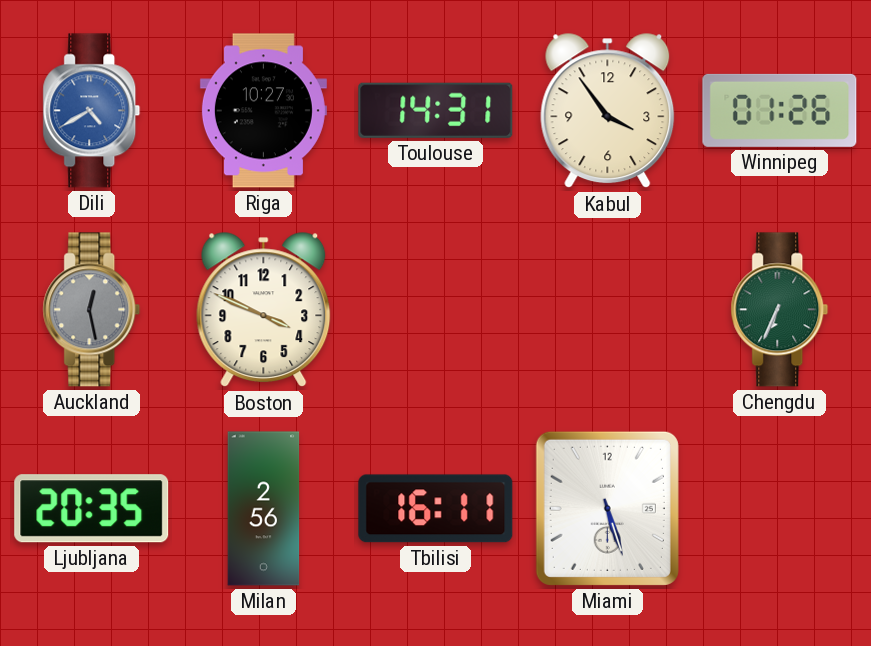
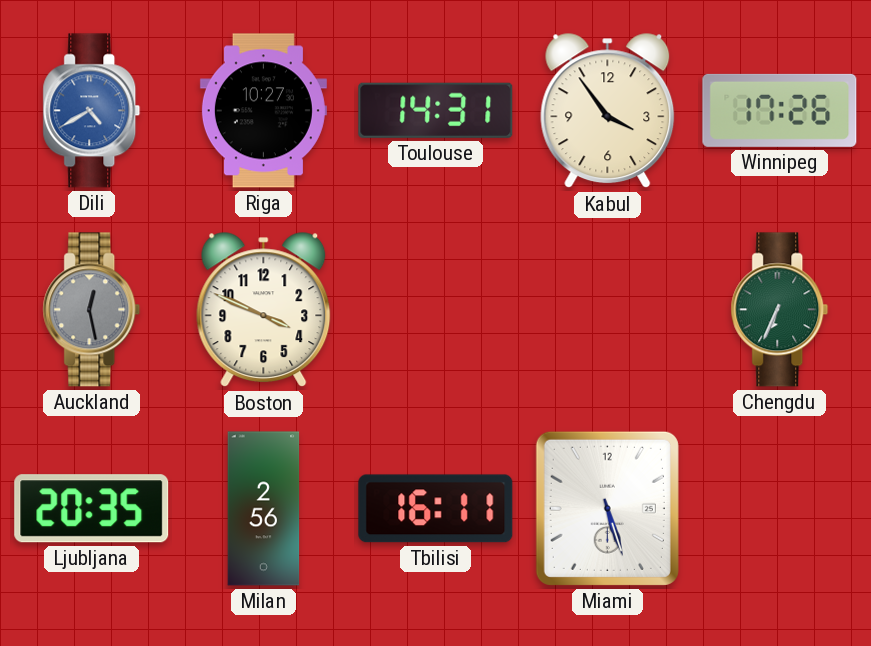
Winnipeg: 01:26 -> 17:26
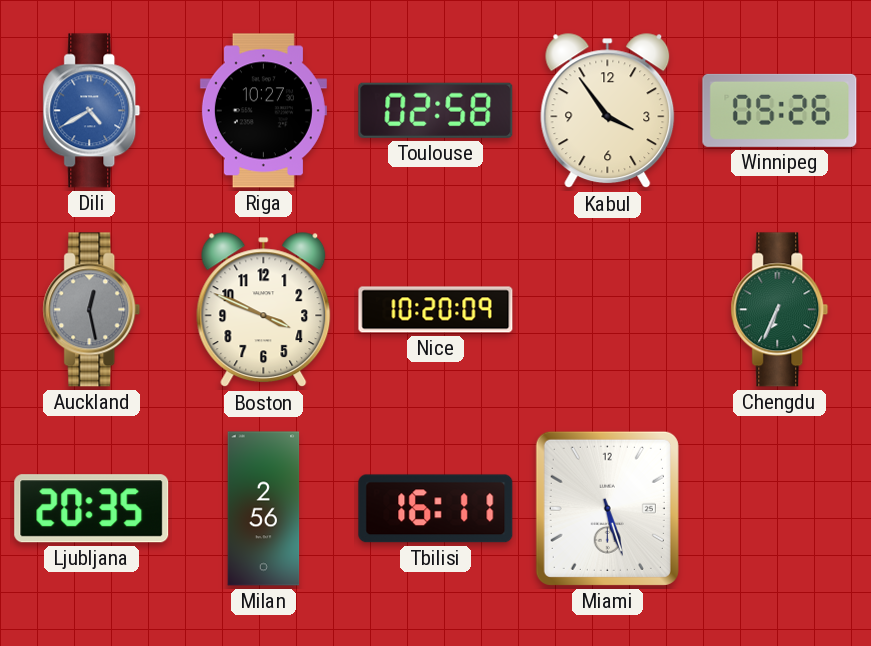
Toulouse: 14:31 -> 02:58
Winnipeg: 17:26 -> 05:26
Nice: none -> 10:20
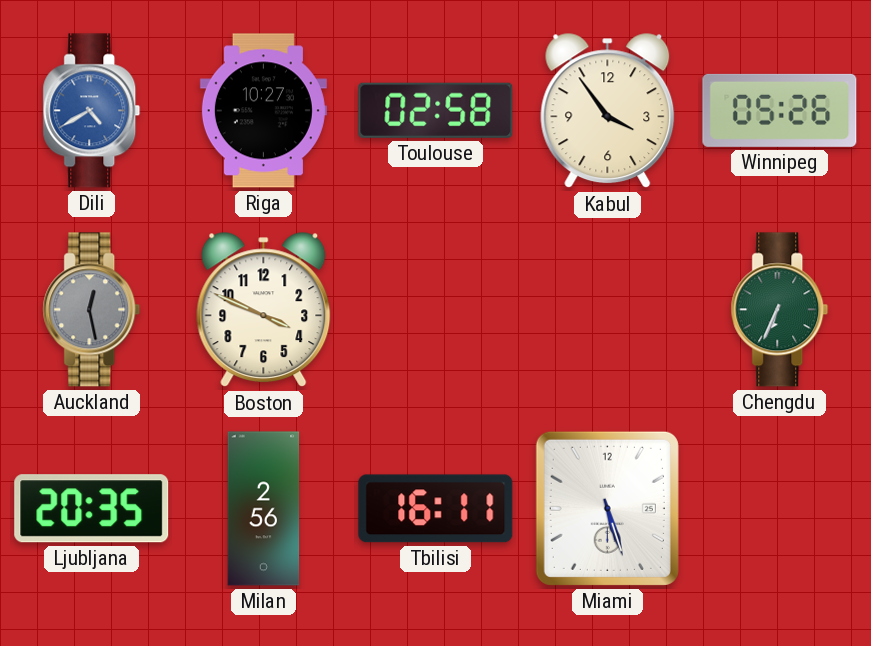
Nice: 10:20 -> none
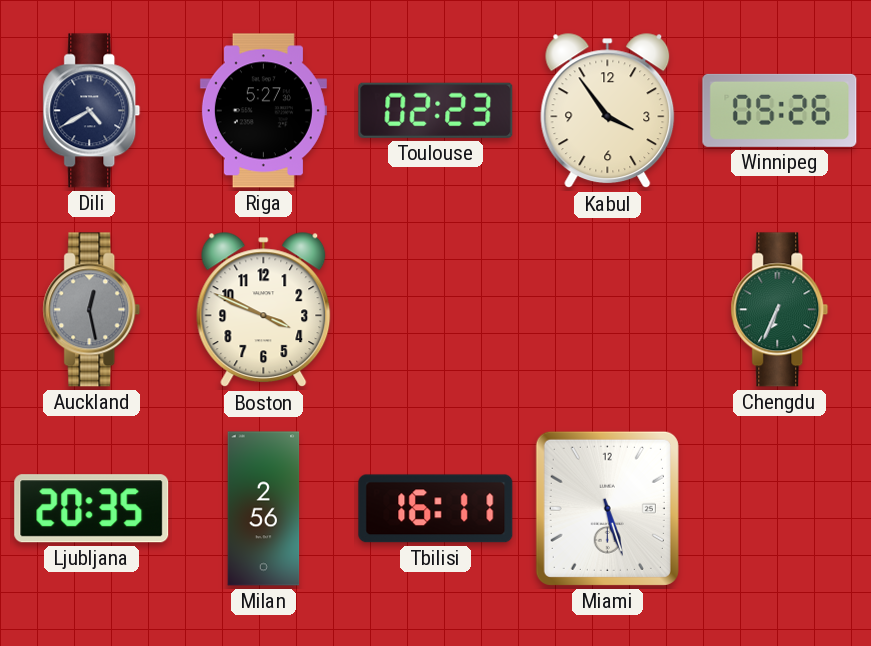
Dili dial: blue -> navy
Riga: 10:27 -> 5:27
Toulouse: 02:58 -> 02:23
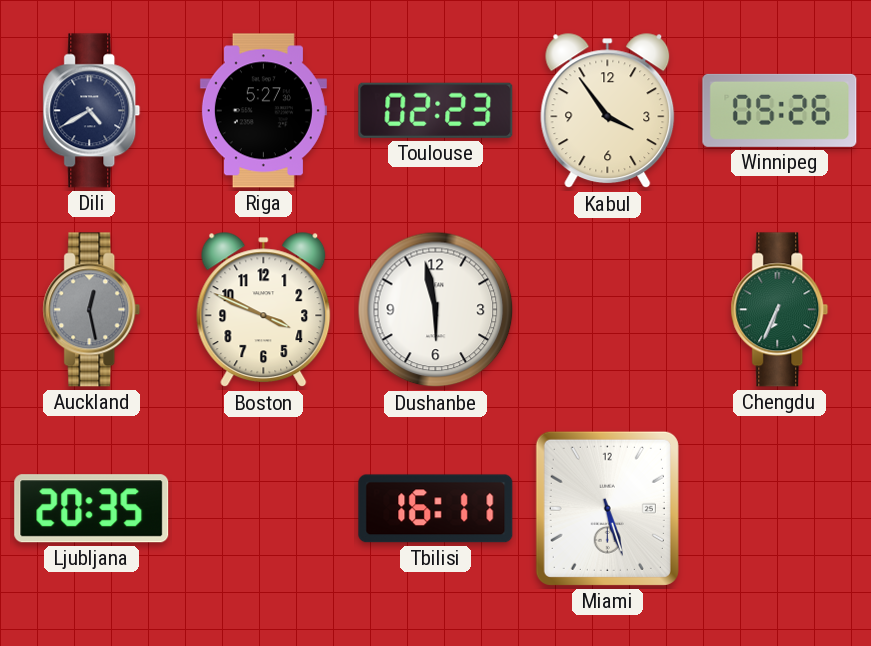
Dushanbe: none -> 5:58
Milan: 2:56 -> none
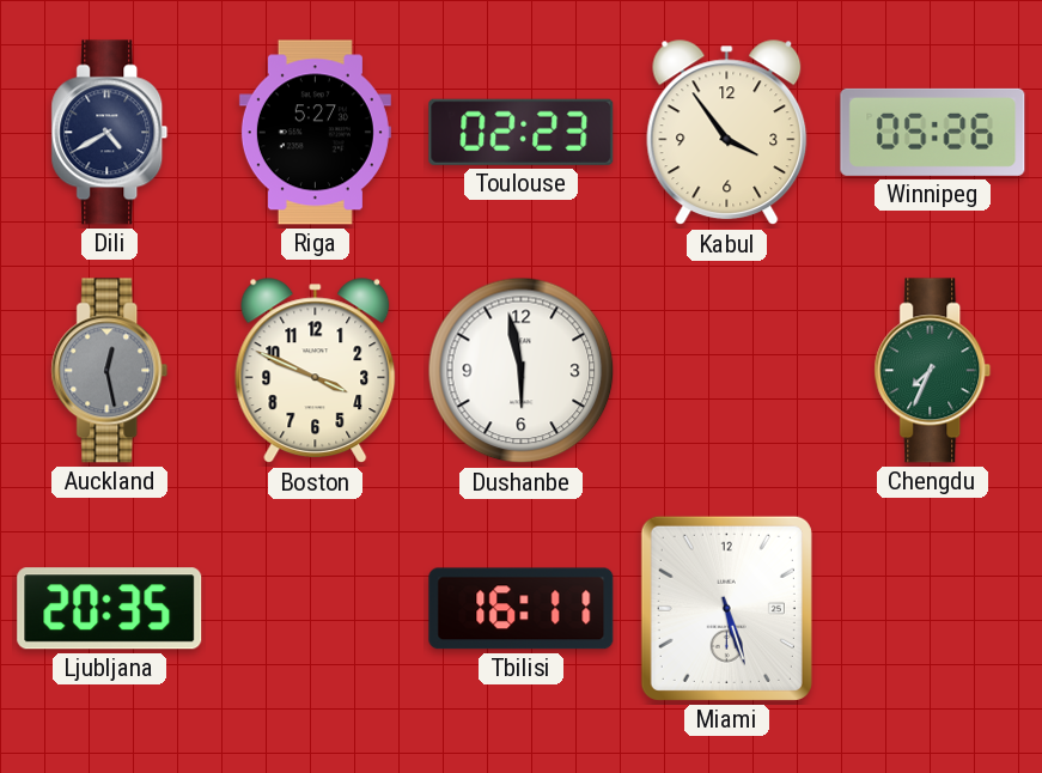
Chengdu: 6:34 -> 7:34
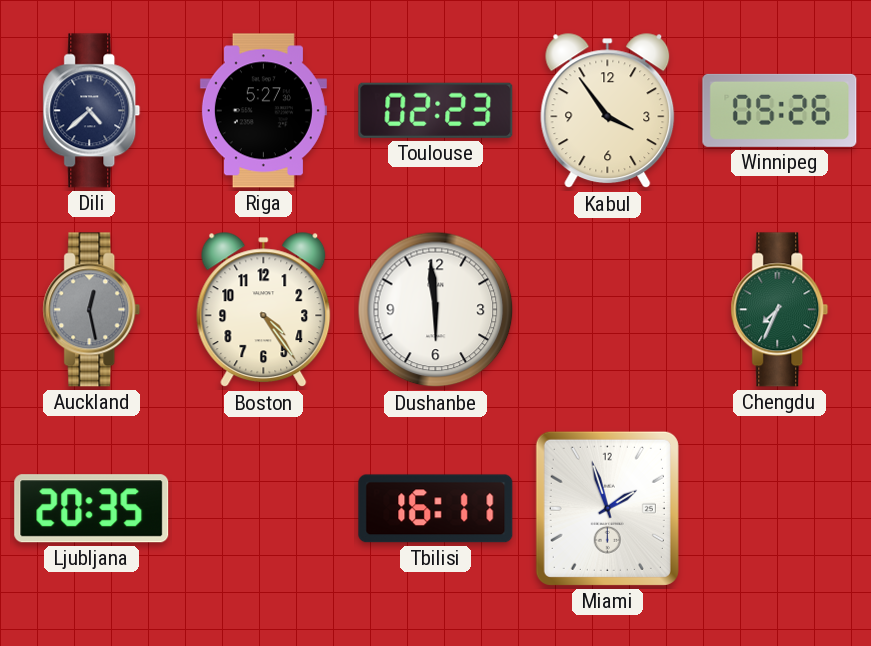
Dili: 4:40 -> 4:38
Boston: 3:49 -> 4:24
Dushanbe: 5:58 -> 5:59
Miami: 5:27 -> 1:57
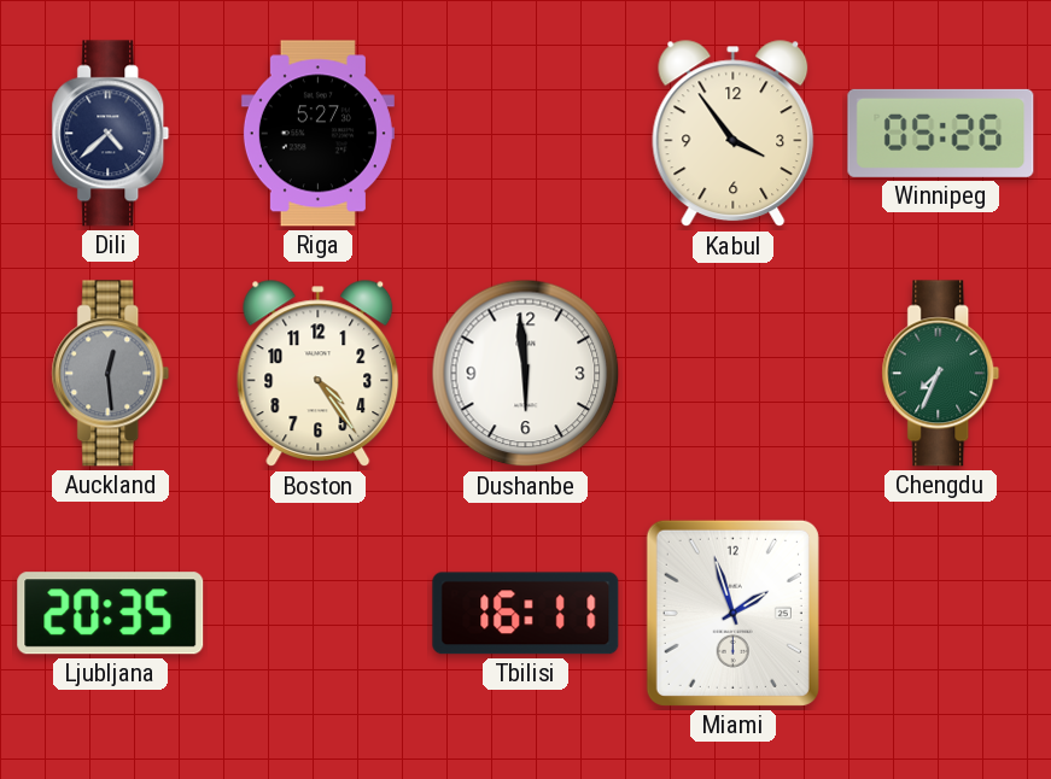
Toulouse: 02:23 -> none
Auckland: 12:28 -> 12:29
